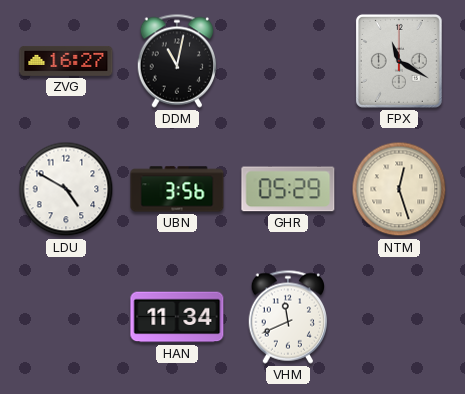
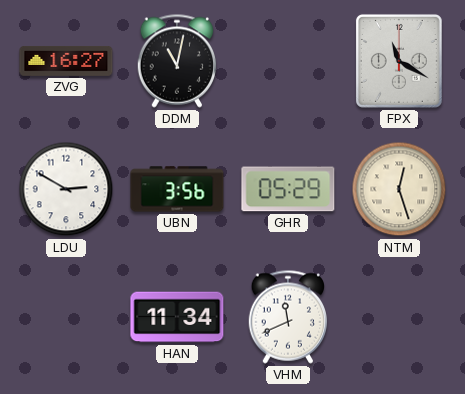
LDU: 4:50 -> 2:50
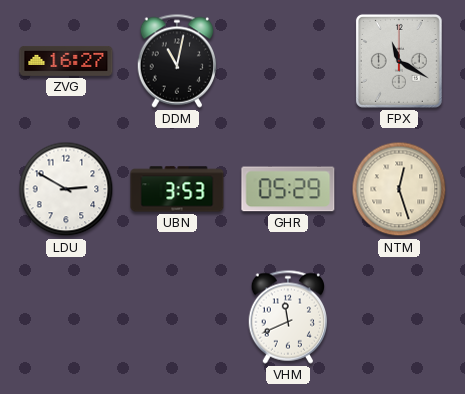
UBN: 3:56 -> 3:53
HAN: 11:34 -> none
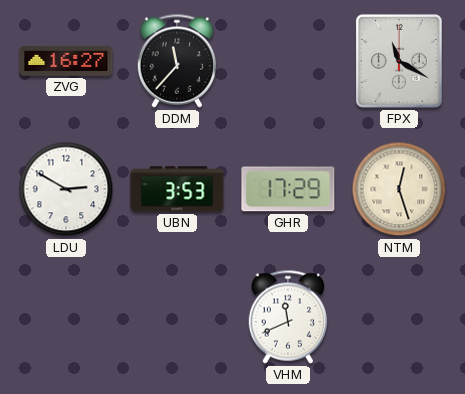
DDM: 11:02 -> 11:37
GHR: 05:29 -> 17:29
